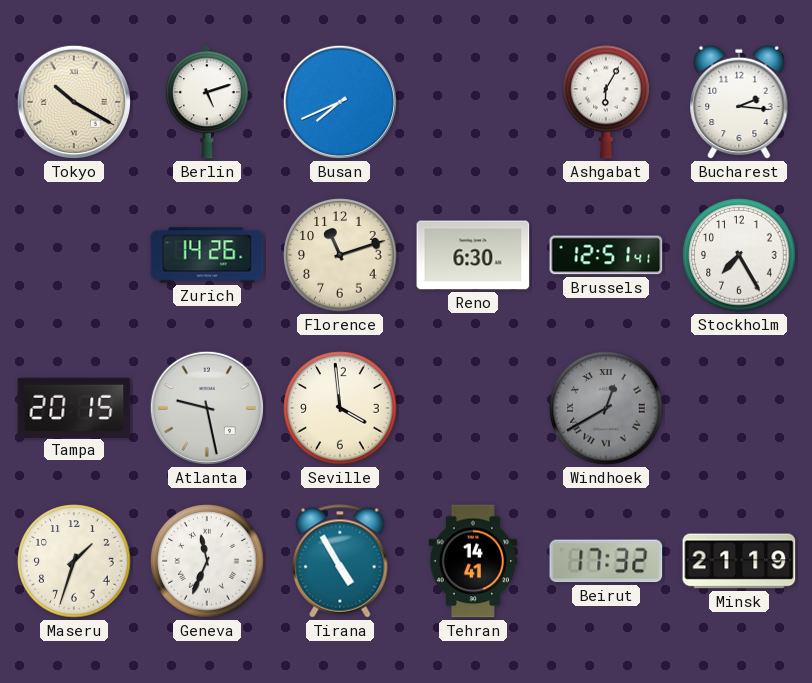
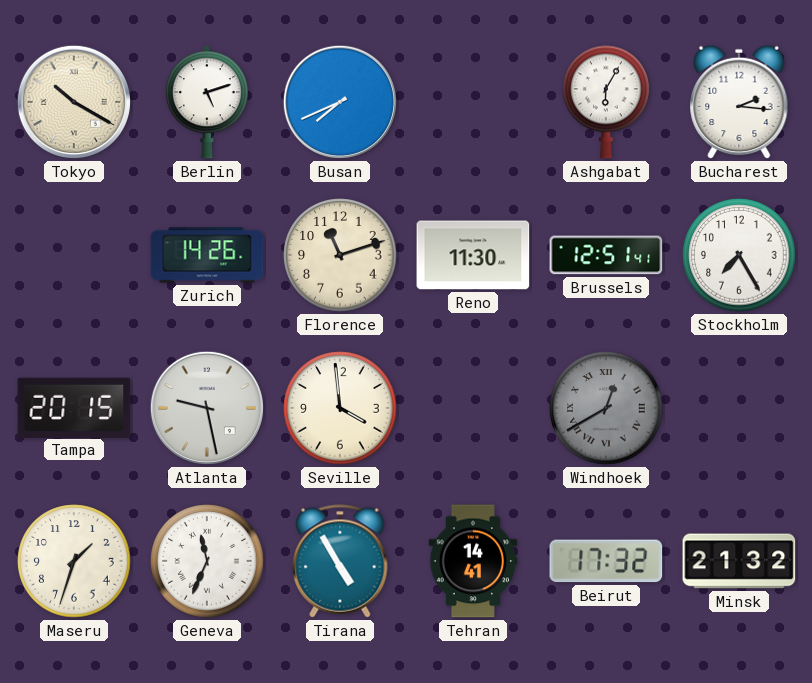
Reno: 6:30 -> 11:30
Minsk: 21:19 -> 21:32
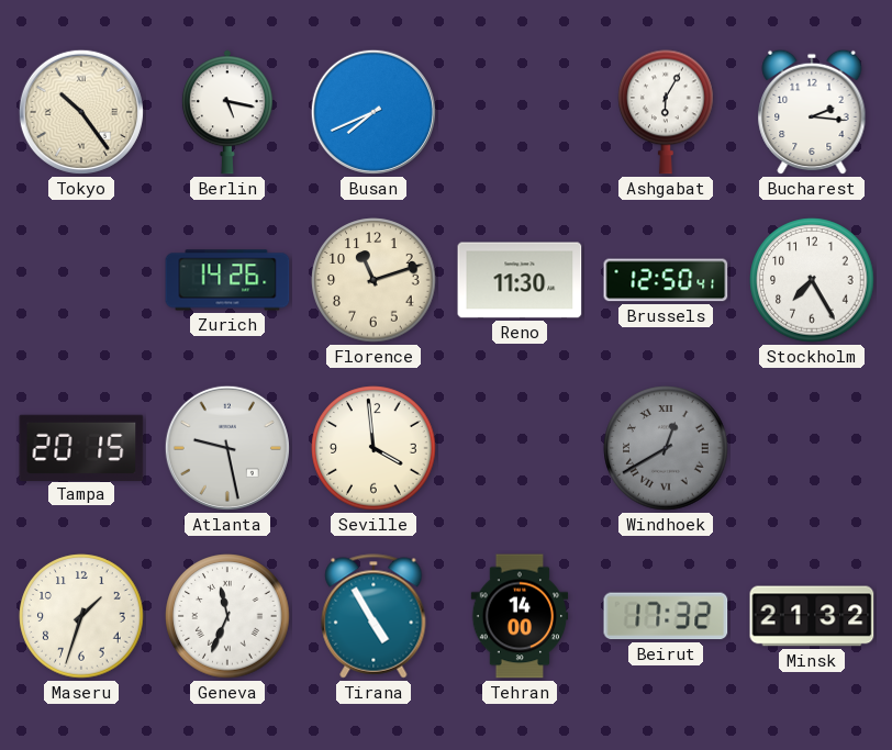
Tokyo: 10:20 -> 10:24
Berlin: 5:12 -> 5:17
Brussels: 12:51 -> 12:50
Tehran: 14:41 -> 14:00
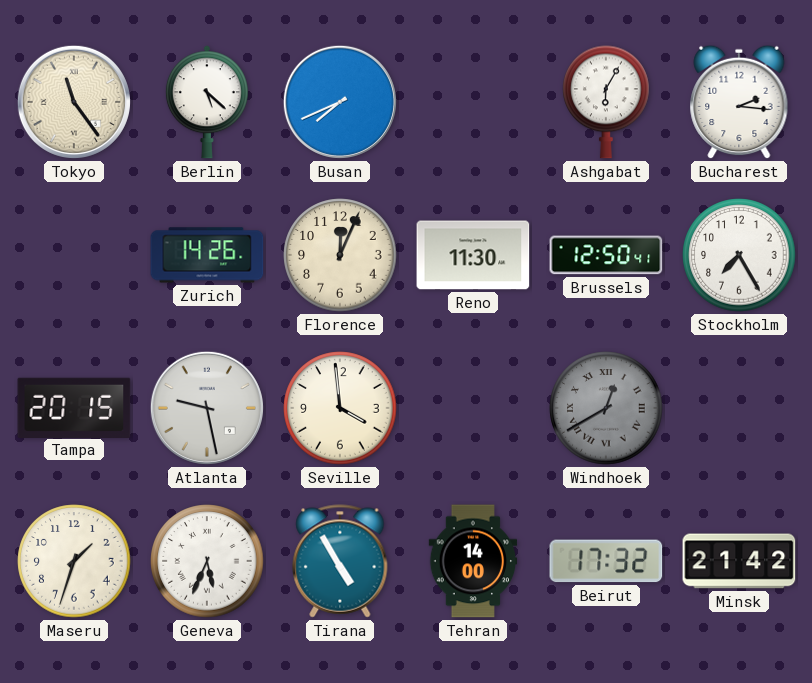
Tokyo: 10:24 -> 11:24
Berlin: 5:17 -> 5:22
Florence: 11:12 -> 12:04
Geneva: 11:34 -> 5:34
Minsk: 21:32 -> 21:42
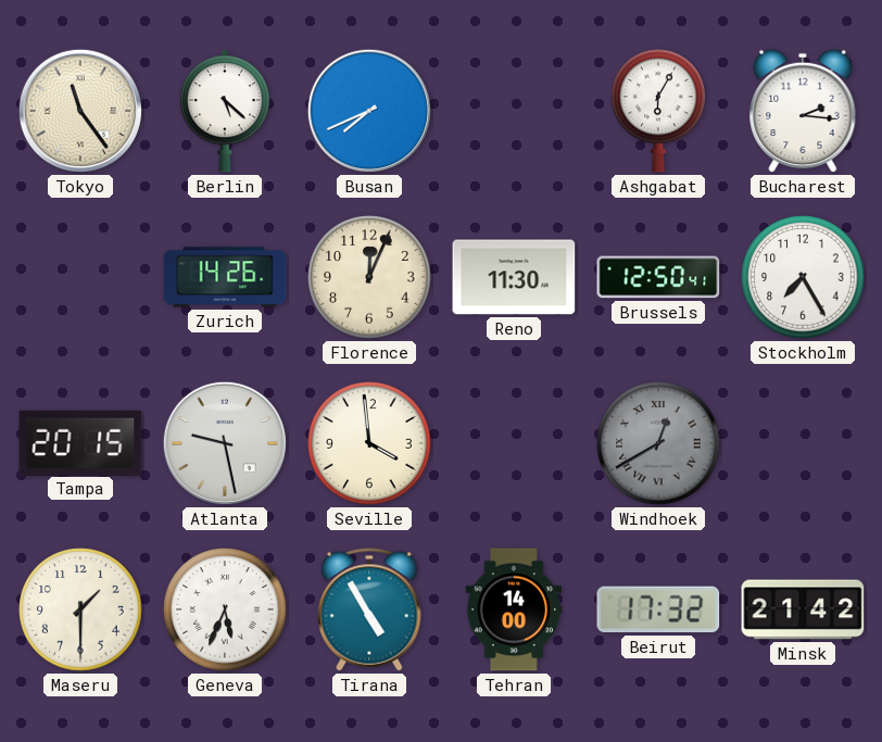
Maseru: 1:33 -> 1:30
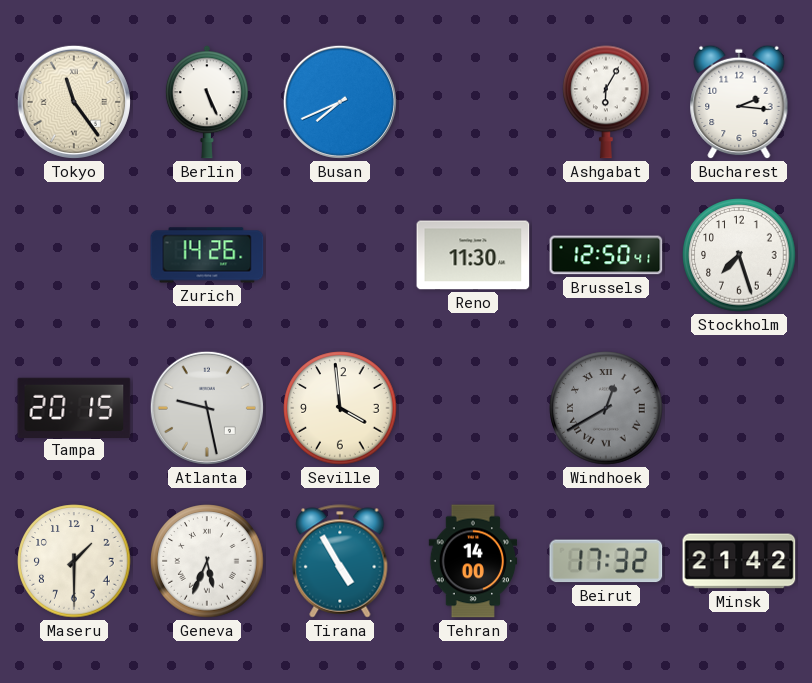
Berlin: 5:22 -> 5:26
Florence: 12:04 -> none
Stockholm: 7:25 -> 7:27
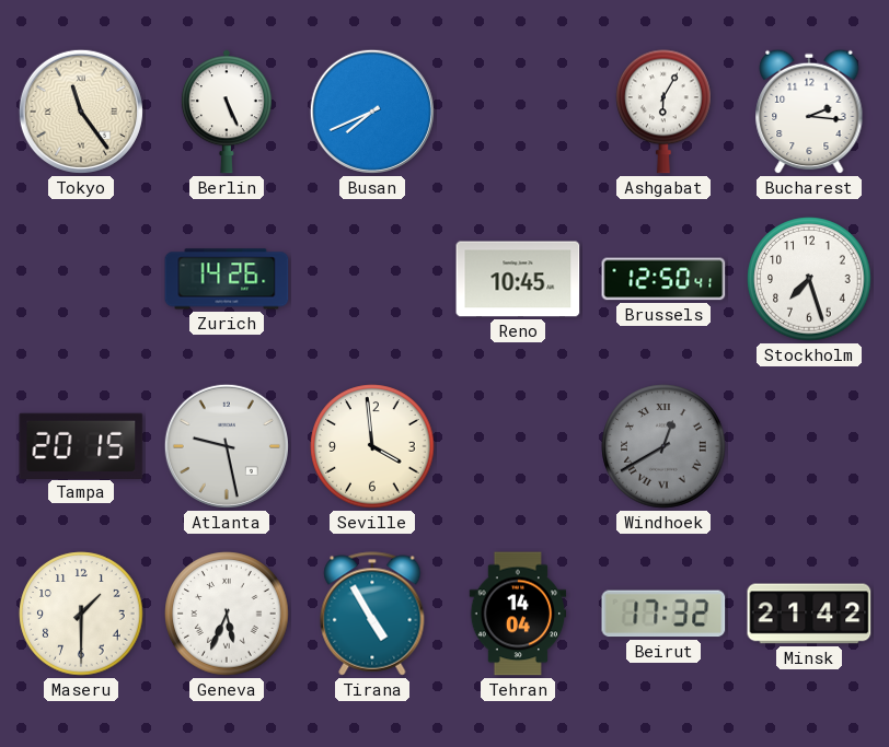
Reno: 11:30 -> 10:45
Tehran: 14:00 -> 14:04
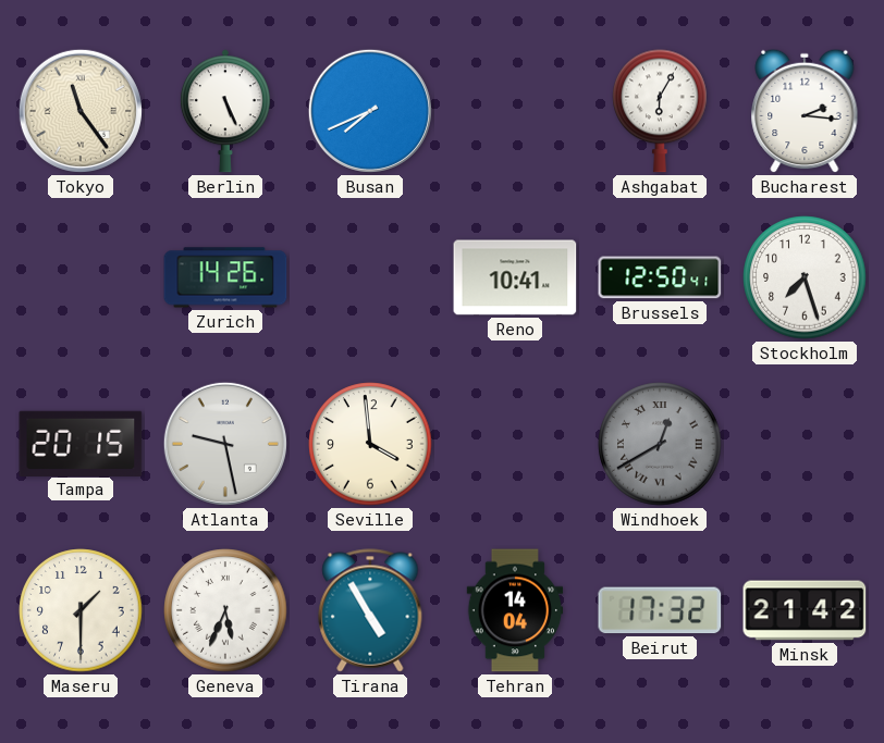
Reno: 10:45 -> 10:41
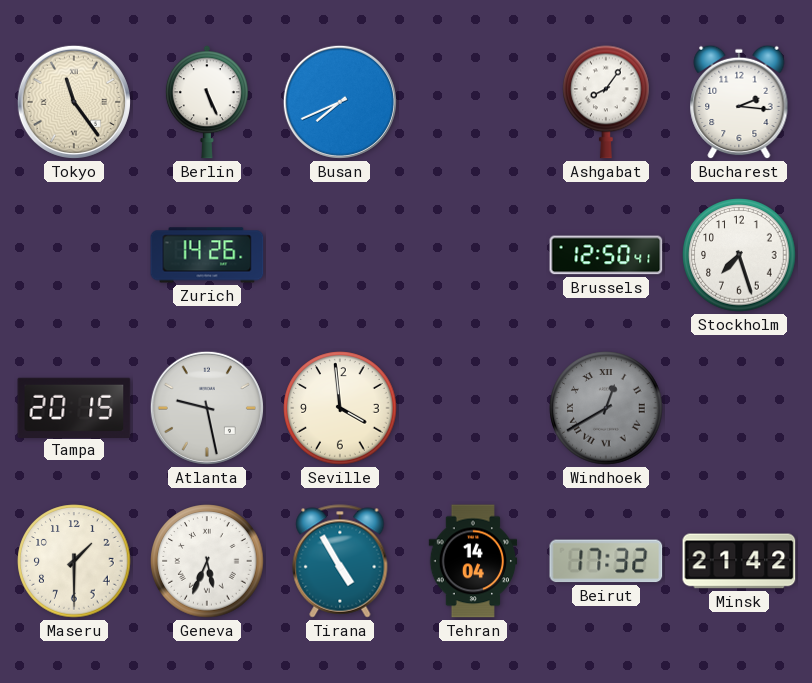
Ashgabat: 6:05 -> 8:06
Reno: 10:41 -> none
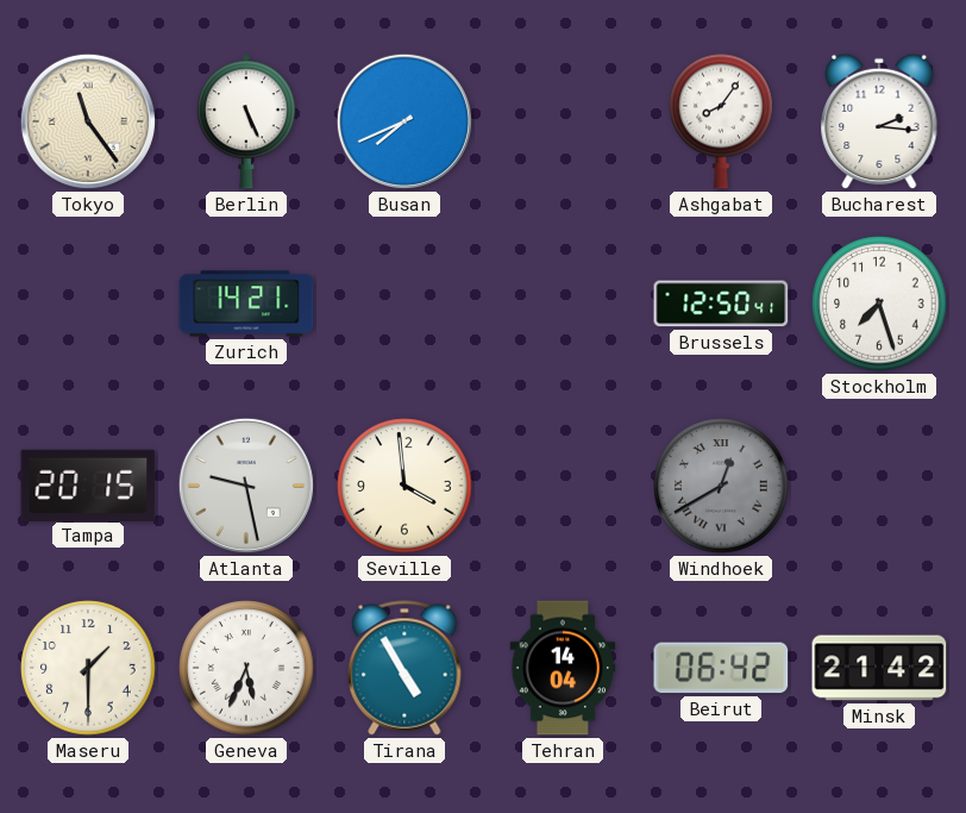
Zurich: 14:26 -> 14:21
Beirut: 17:32 -> 06:42
